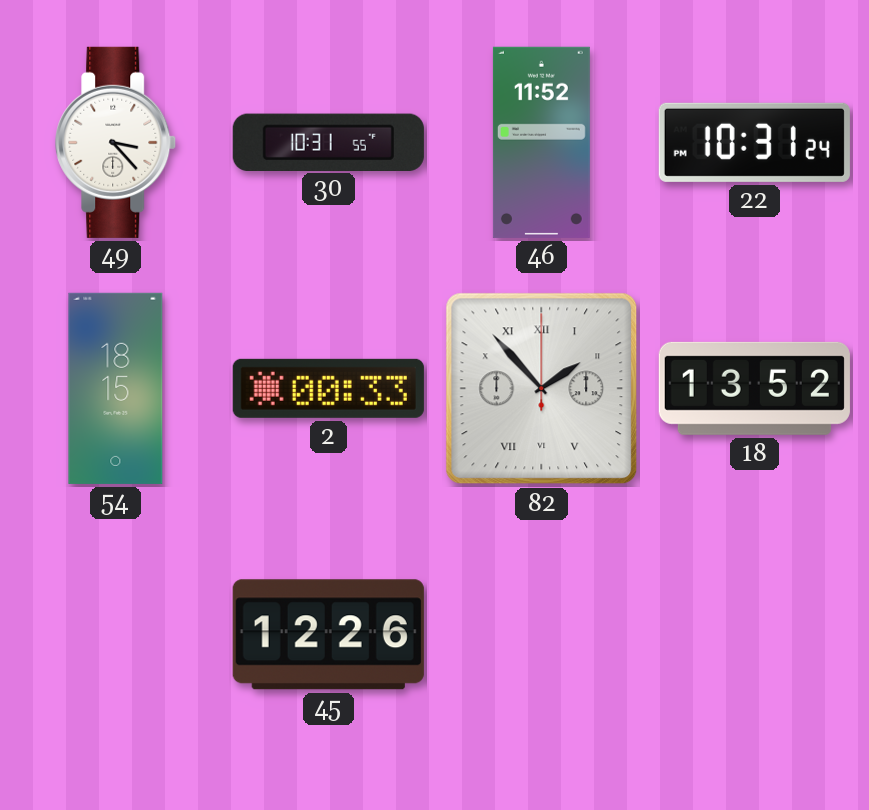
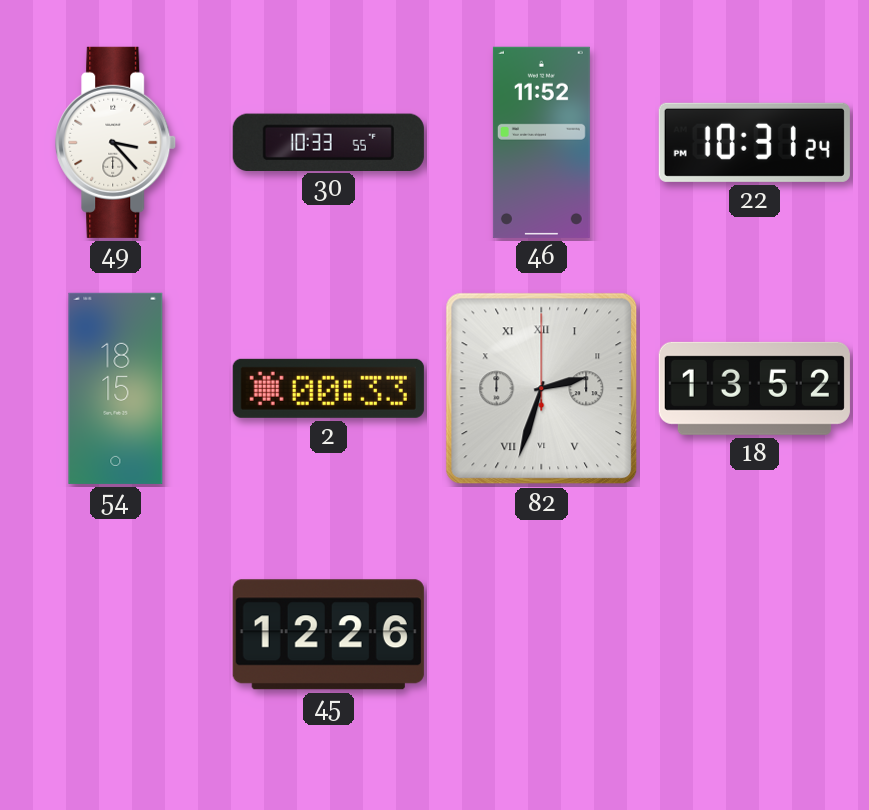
30: 10:31 -> 10:33
82: 1:53 -> 2:33
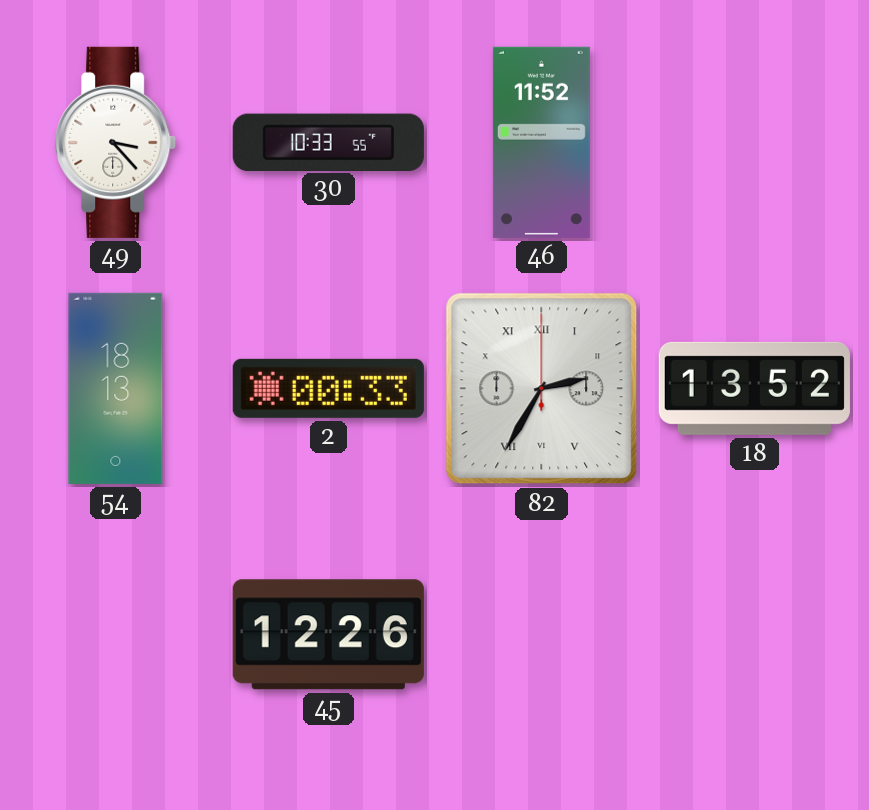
22: 10:31 -> none
54: 18:15 -> 18:13
82: 2:33 -> 2:35
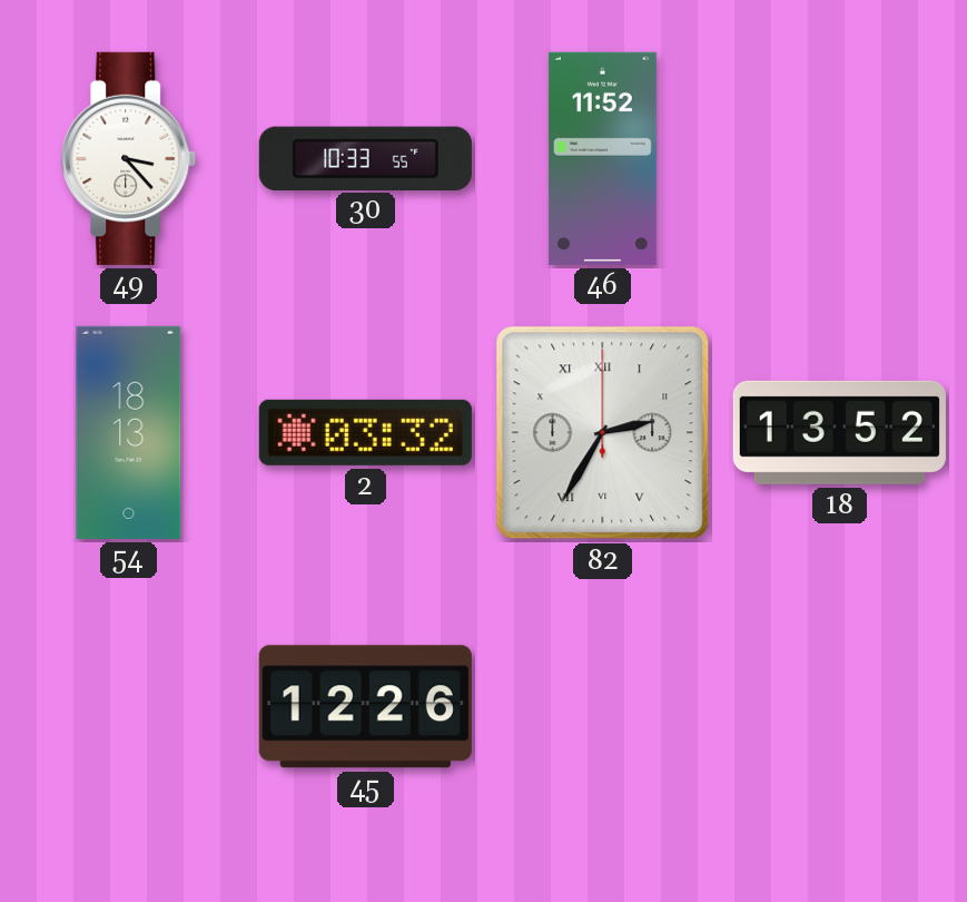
2: 00:33 -> 03:32
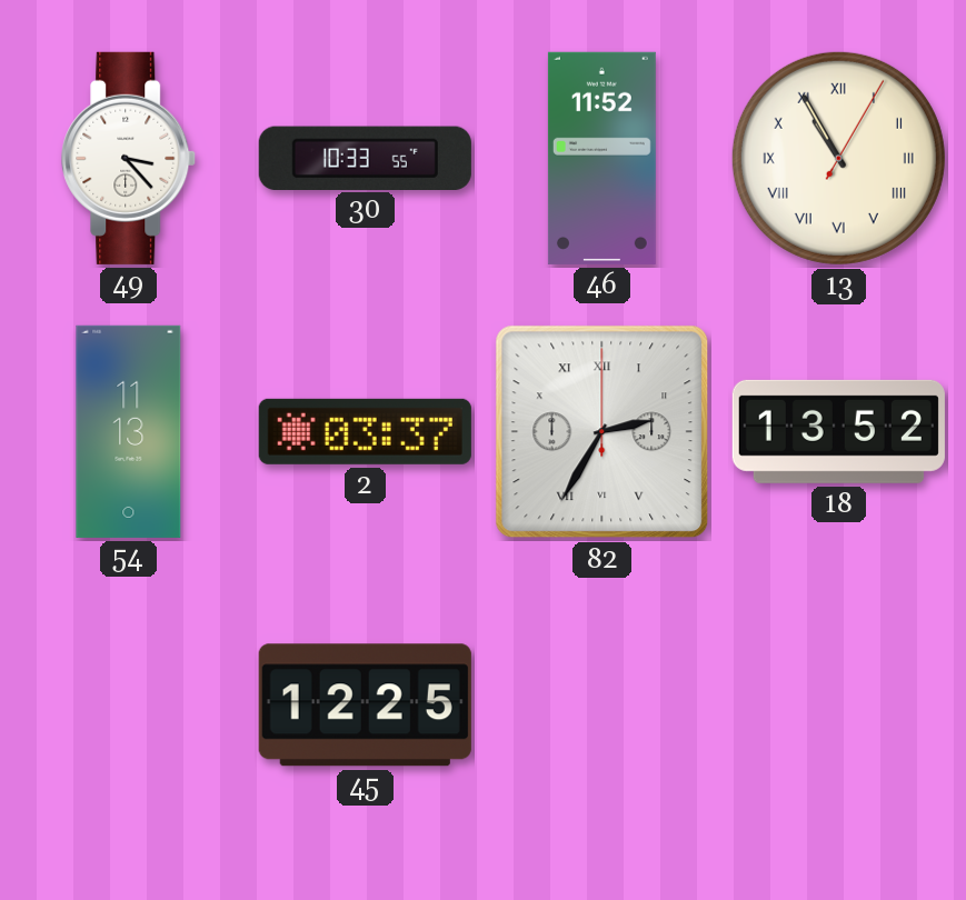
13: none -> 10:55
54: 18:13 -> 11:13
2: 03:32 -> 03:37
45: 12:26 -> 12:25
